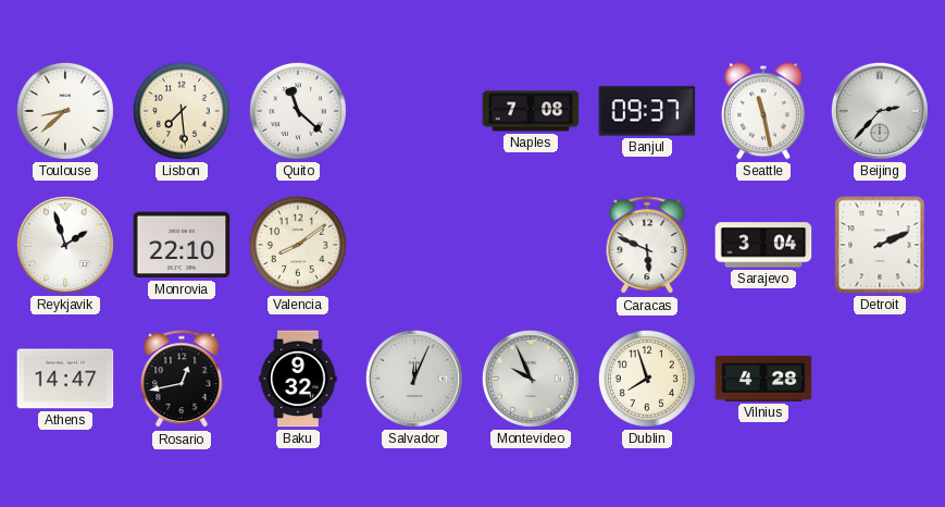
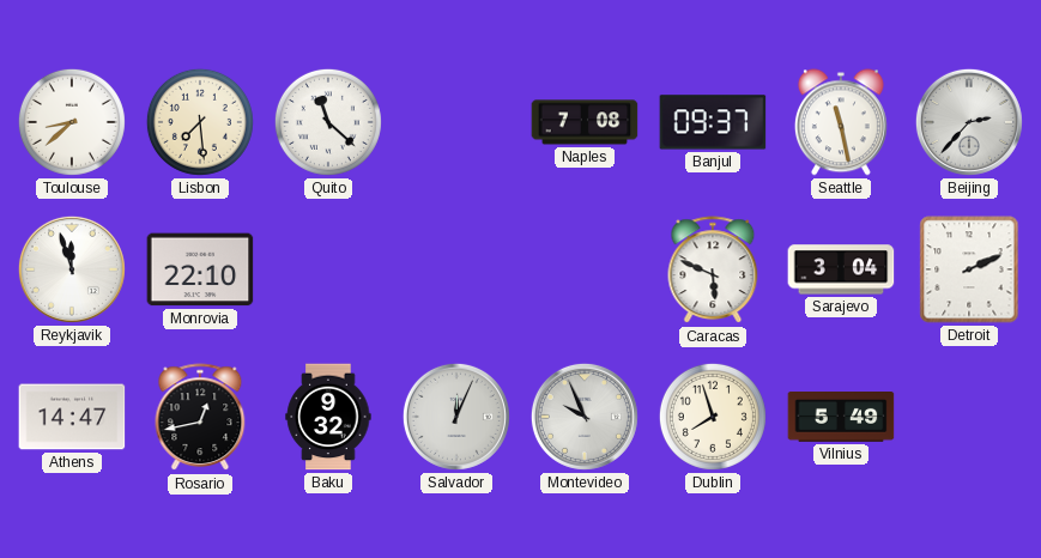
Reykjavik: 1:57 -> 11:57
Valencia: 8:09 -> none
Vilnius: 4:28 -> 5:49
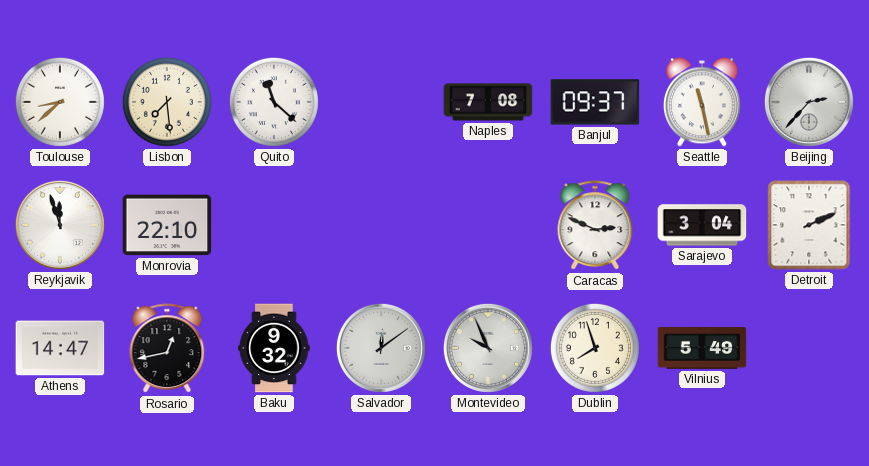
Caracas: 5:49 -> 2:49
Salvador: 12:04 -> 12:09
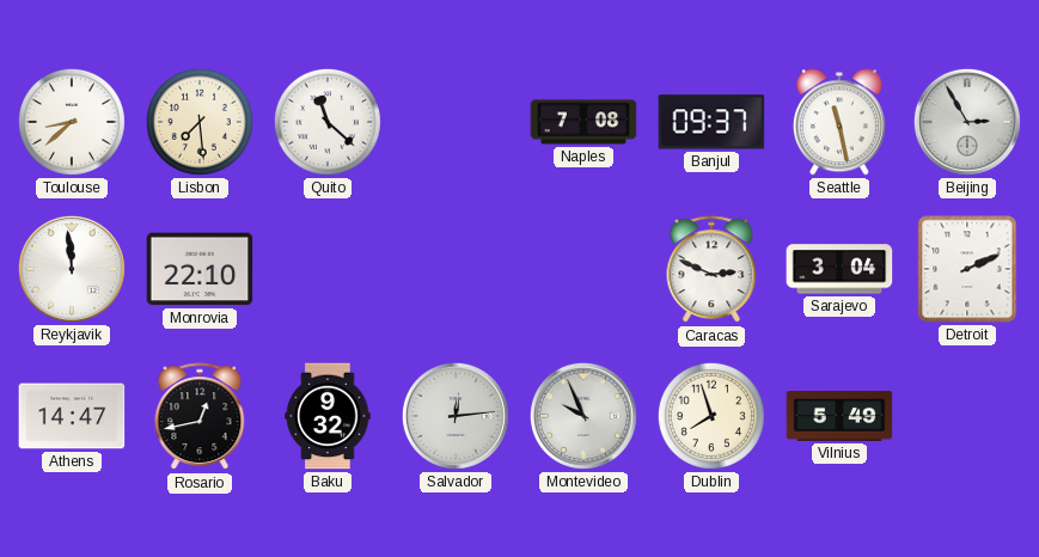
Beijing: 2:37 -> 2:55
Reykjavik: 11:57 -> 11:59
Salvador: 12:09 -> 12:14
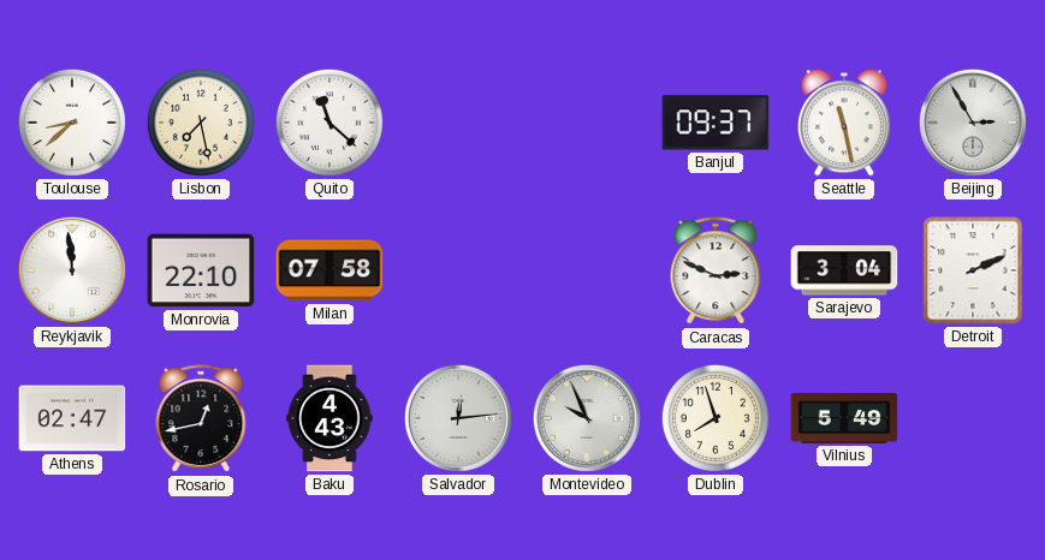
Lisbon: 7:29 -> 7:28
Naples: 7:08 -> none
Milan: none -> 07:58
Athens: 14:47 -> 02:47
Baku: 9:32 -> 4:43
